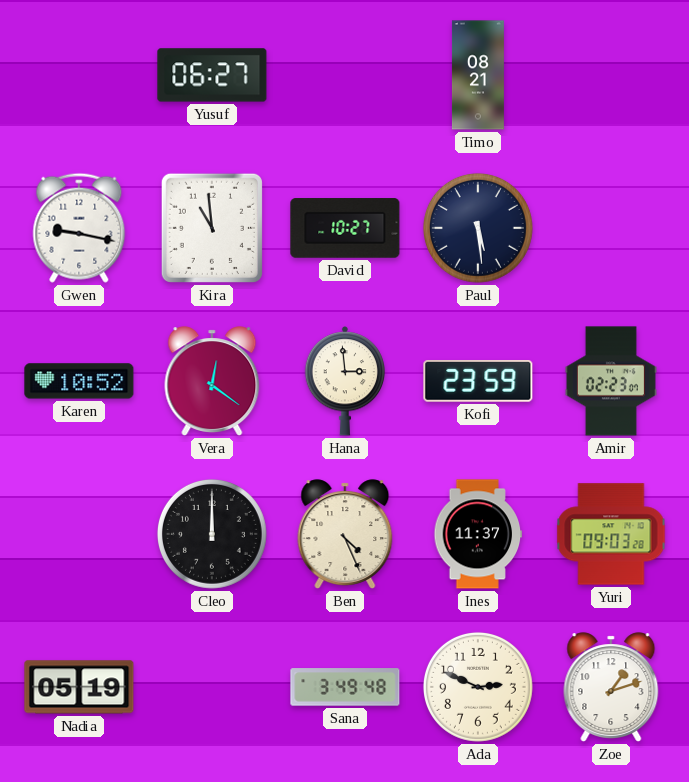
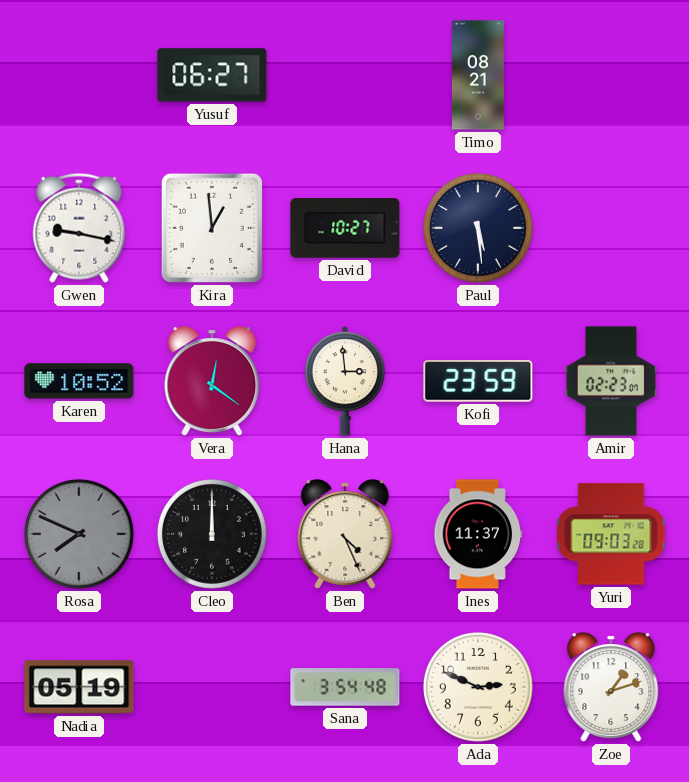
Kira: 10:59 -> 12:59
Rosa: none -> 7:49
Sana: 3:49 -> 3:54
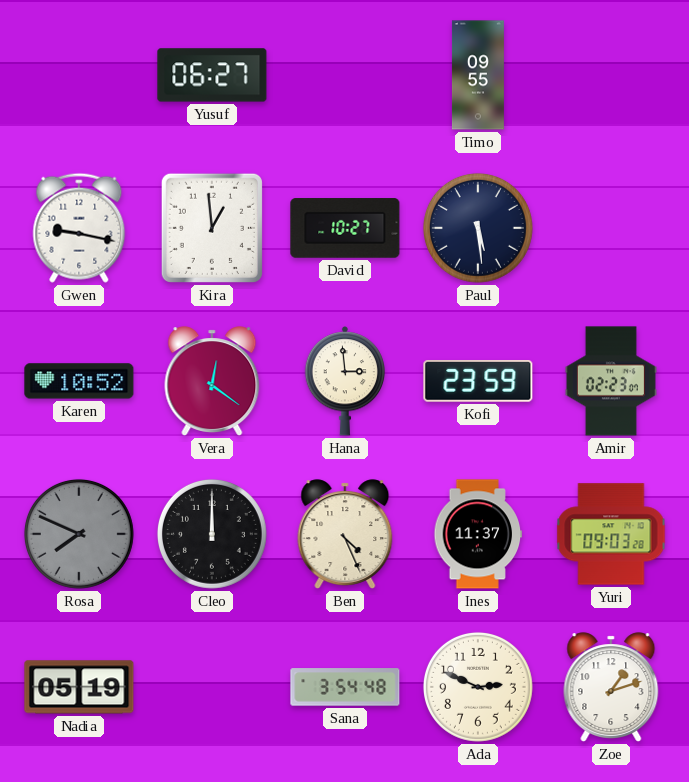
Timo: 08:21 -> 09:55
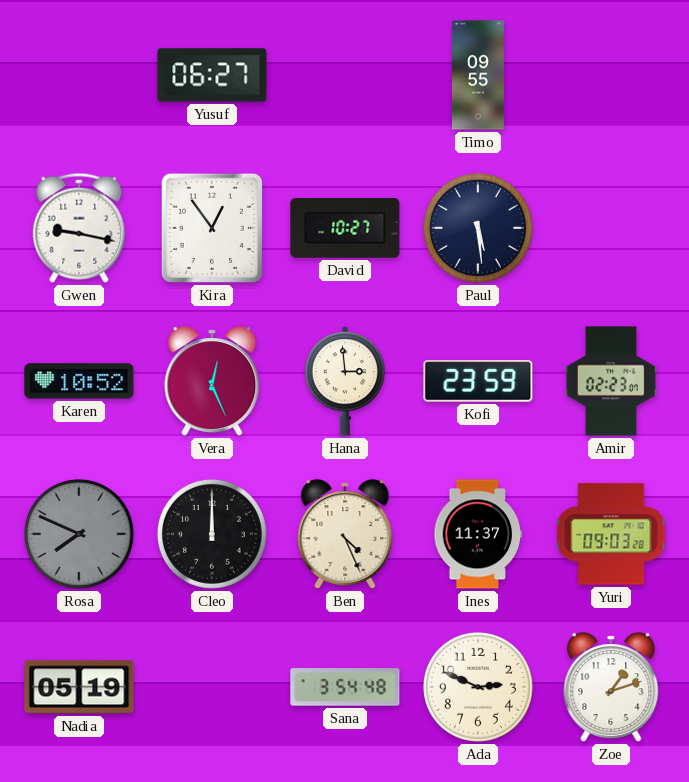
Kira: 12:59 -> 12:54
Vera: 12:21 -> 12:26
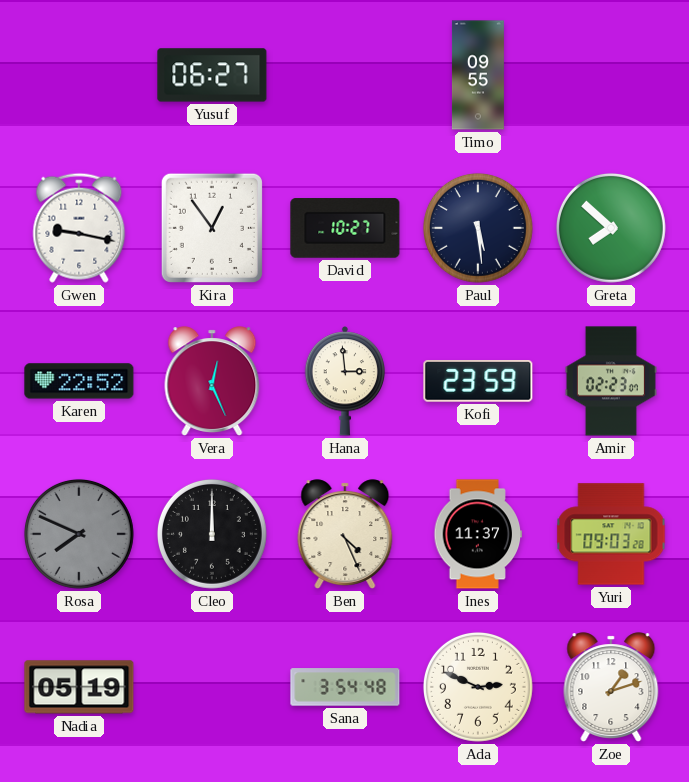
Greta: none -> 7:52
Karen: 10:52 -> 22:52
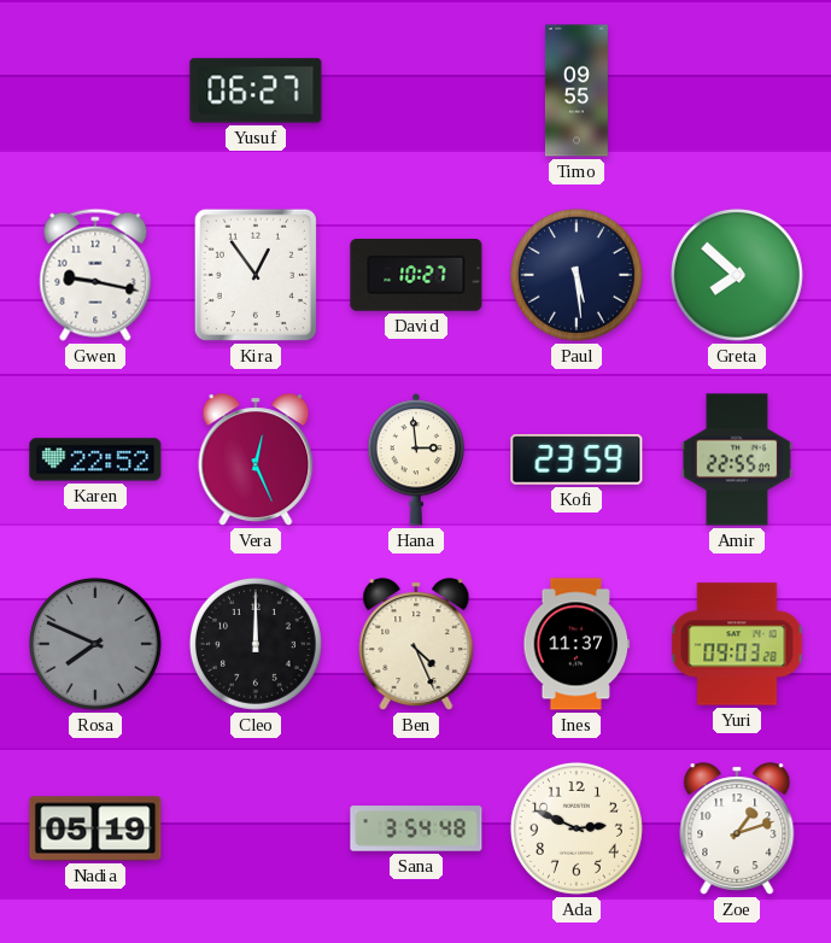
Amir: 02:23 -> 22:55
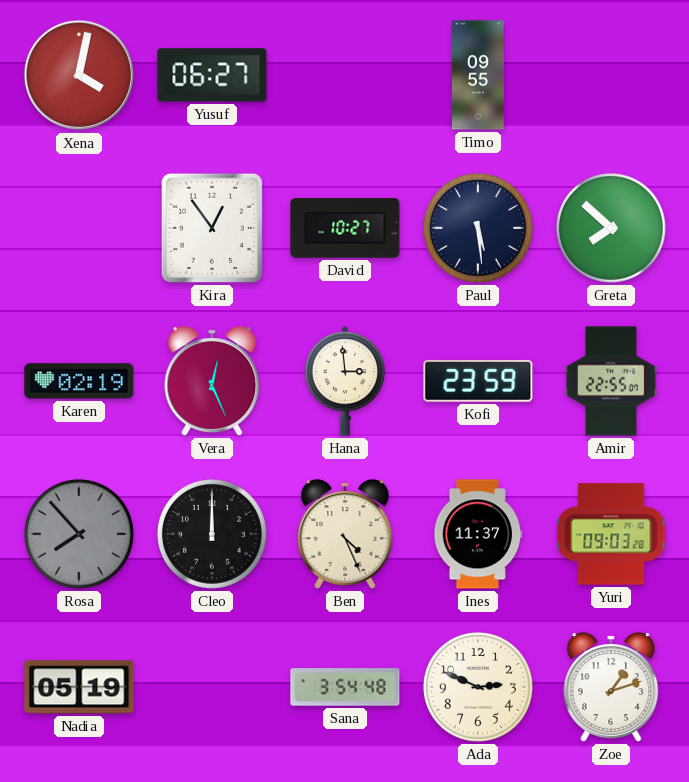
Xena: none -> 4:02
Gwen: 9:17 -> none
Karen: 22:52 -> 02:19
Rosa: 7:49 -> 7:53
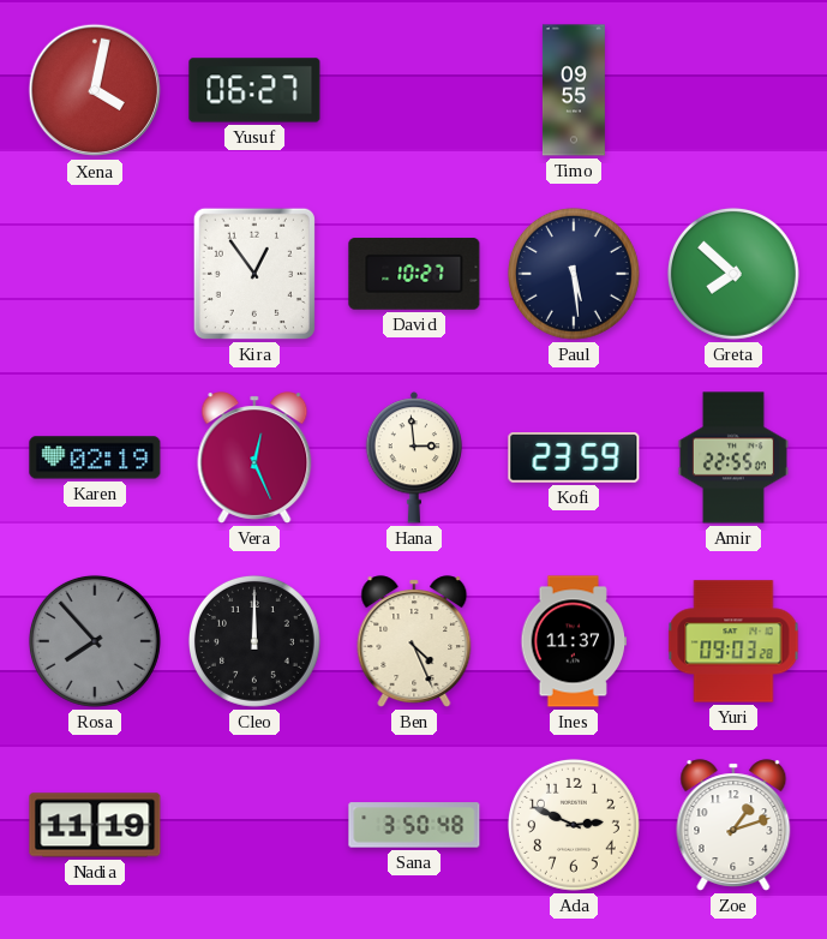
Nadia: 05:19 -> 11:19
Sana: 3:54 -> 3:50
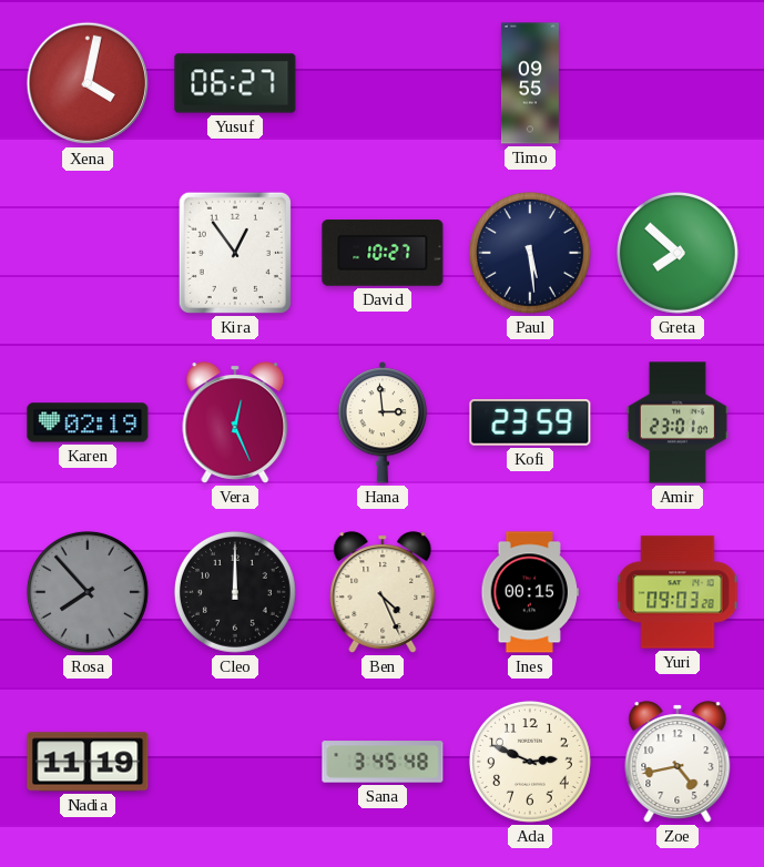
Amir: 22:55 -> 23:01
Ines: 11:37 -> 00:15
Sana: 3:50 -> 3:45
Zoe: 1:12 -> 4:43
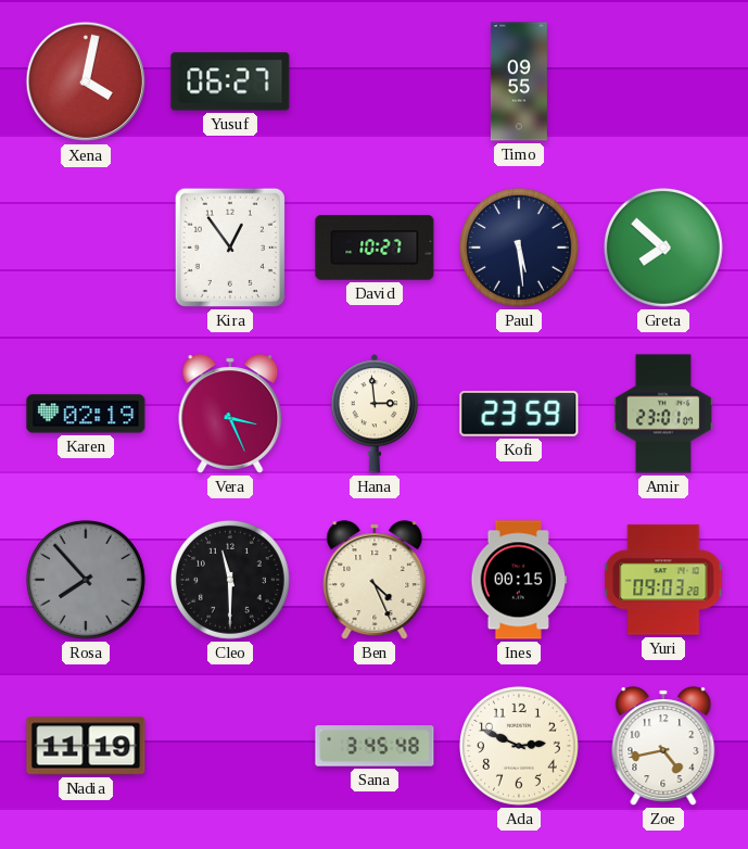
Vera: 12:26 -> 3:26
Cleo: 12:00 -> 11:30
